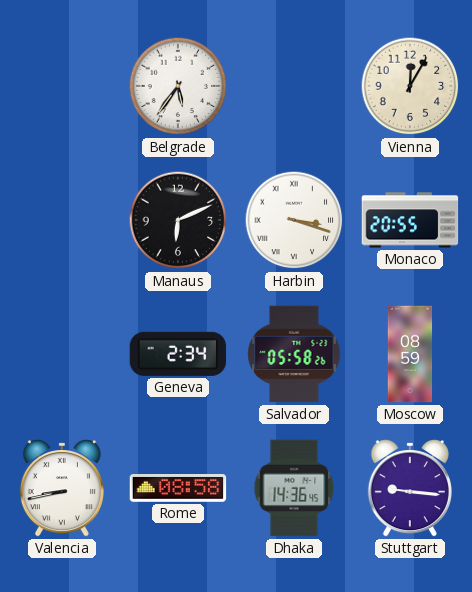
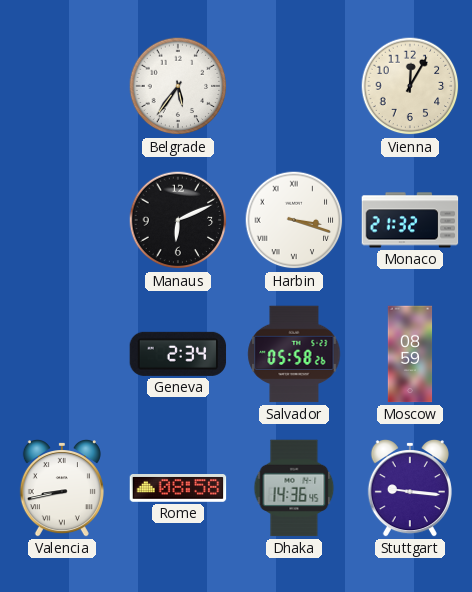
Monaco: 20:55 -> 21:32
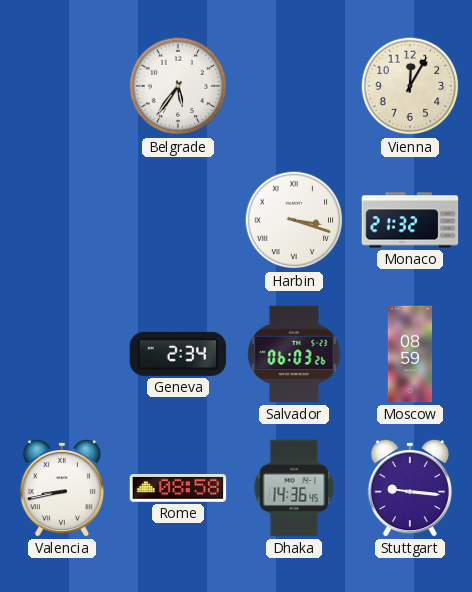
Manaus: 6:11 -> none
Salvador: 05:58 -> 06:03
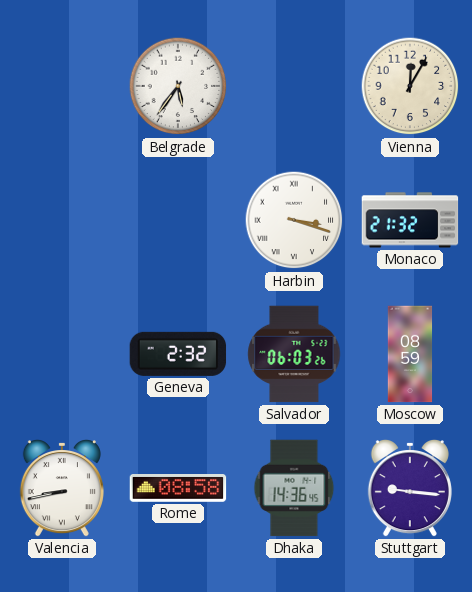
Geneva: 2:34 -> 2:32
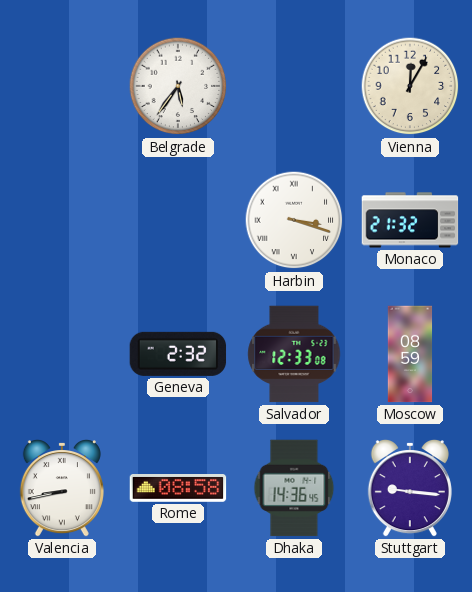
Salvador: 06:03 -> 12:33
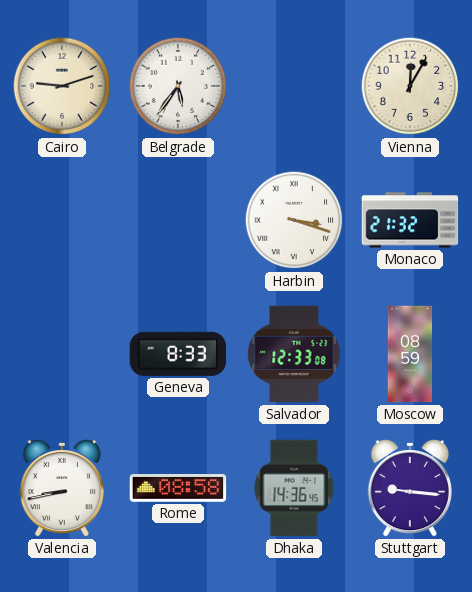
Cairo: none -> 9:12
Geneva: 2:32 -> 8:33
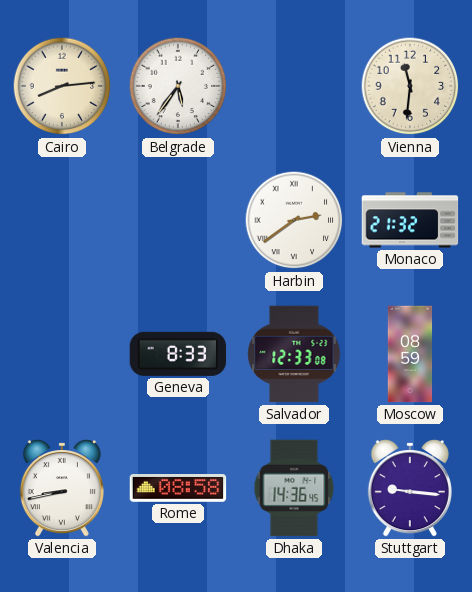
Cairo: 9:12 -> 8:14
Vienna: 12:05 -> 11:31
Harbin: 3:18 -> 2:39
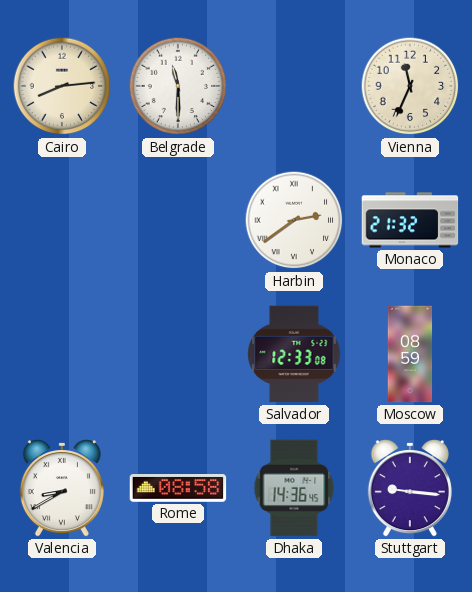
Belgrade: 5:36 -> 11:30
Vienna: 11:31 -> 11:34
Geneva: 8:33 -> none
Valencia: 8:43 -> 8:40
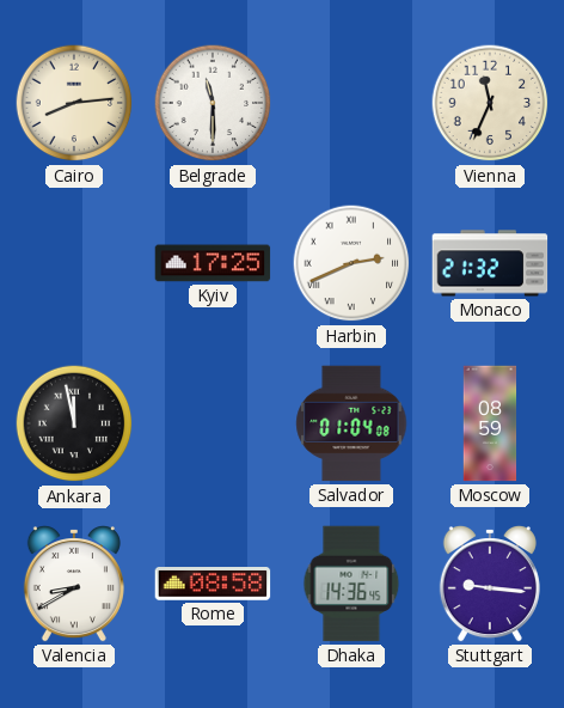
Kyiv: none -> 17:25
Harbin: 2:39 -> 2:41
Ankara: none -> 11:58
Salvador: 12:33 -> 01:04
